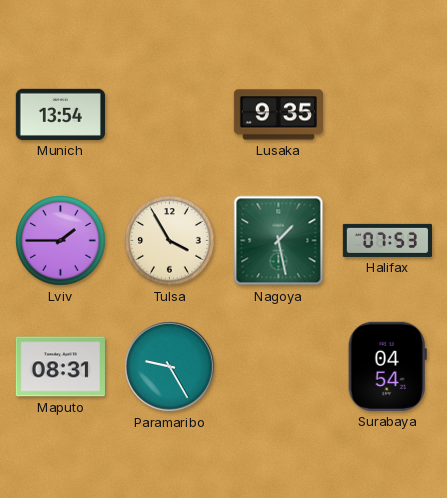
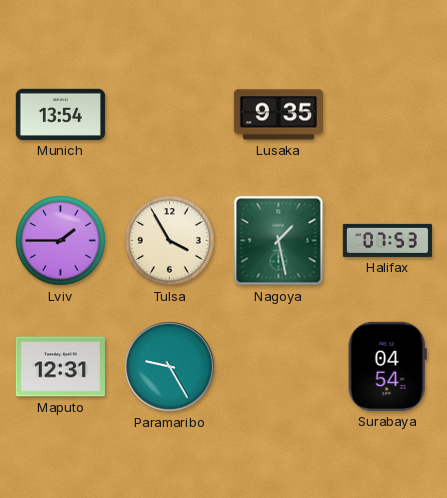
Maputo: 08:31 -> 12:31
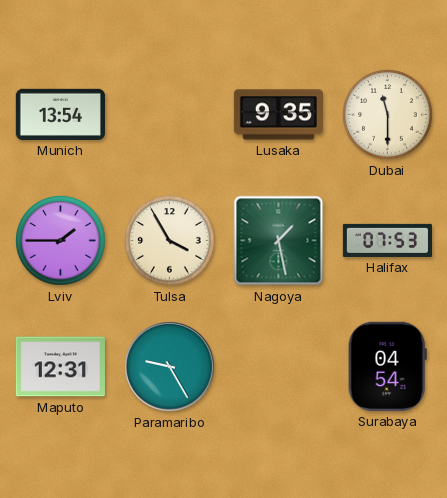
Dubai: none -> 11:30
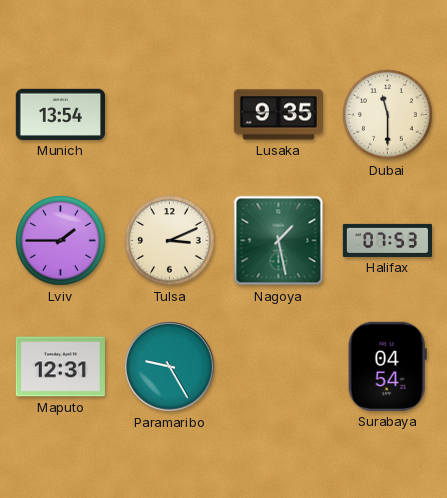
Tulsa: 3:55 -> 3:11
